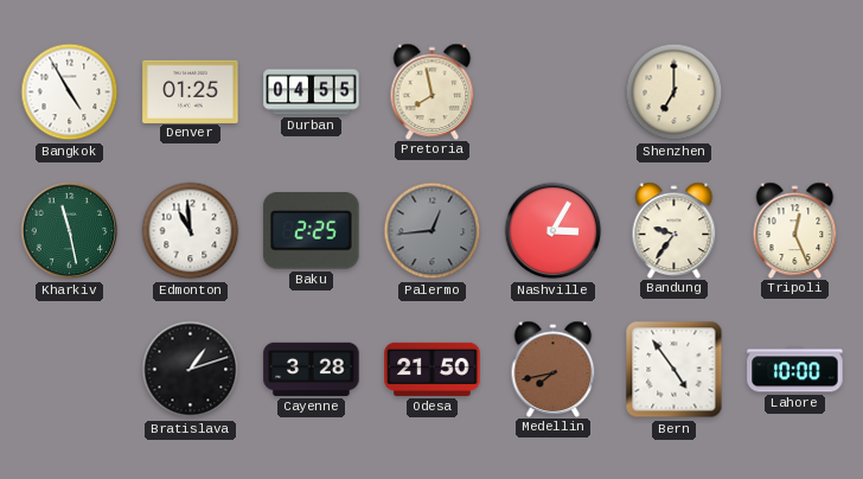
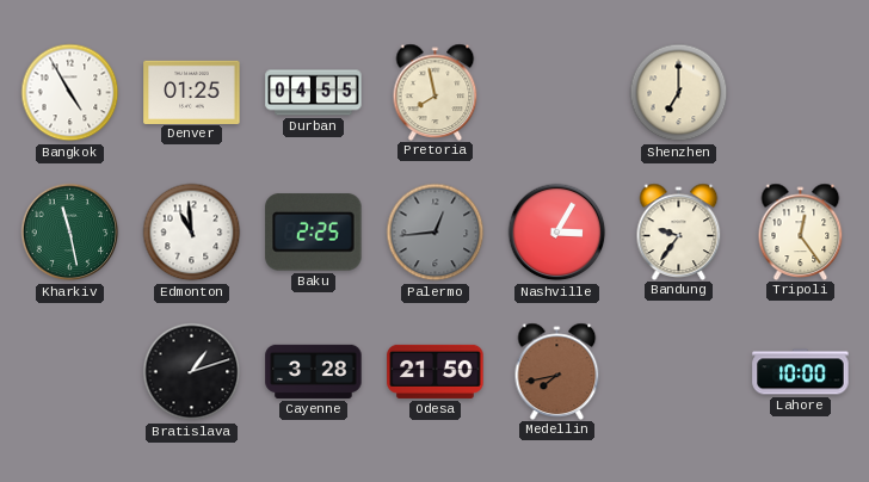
Tripoli: 12:26 -> 12:24
Bern: 4:54 -> none
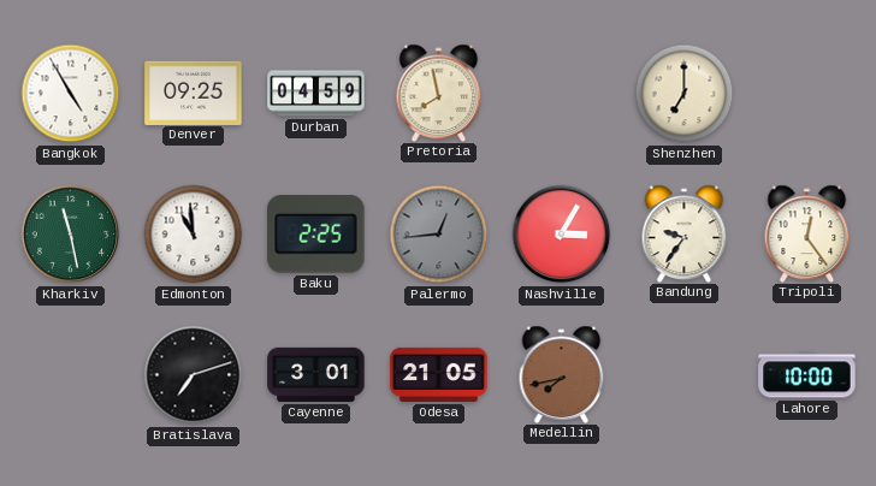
Denver: 01:25 -> 09:25
Durban: 04:55 -> 04:59
Bratislava: 1:12 -> 7:12
Cayenne: 3:28 -> 3:01
Odesa: 21:50 -> 21:05
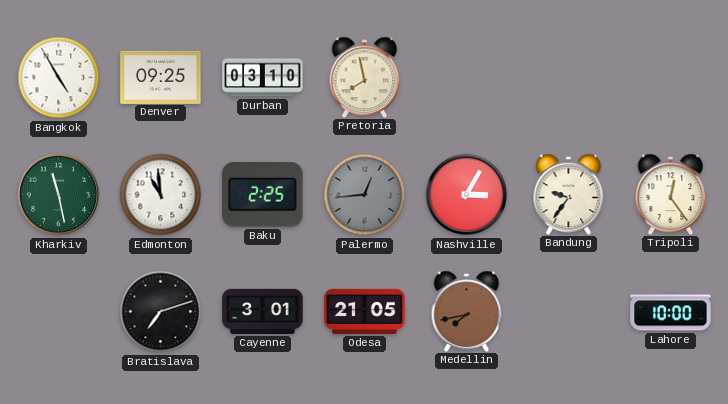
Durban: 04:59 -> 03:10
Shenzhen: 7:00 -> none
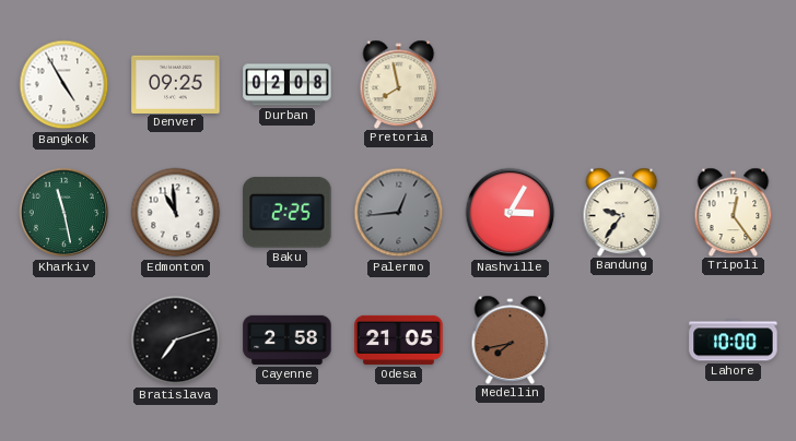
Durban: 03:10 -> 02:08
Cayenne: 3:01 -> 2:58
